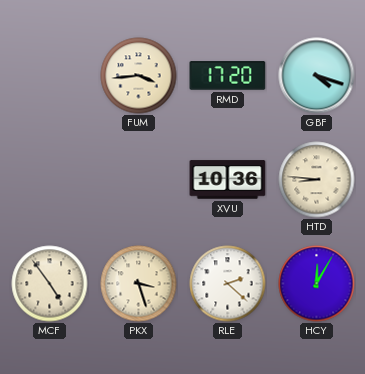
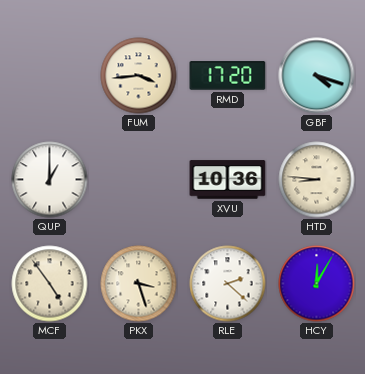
QUP: none -> 1:00
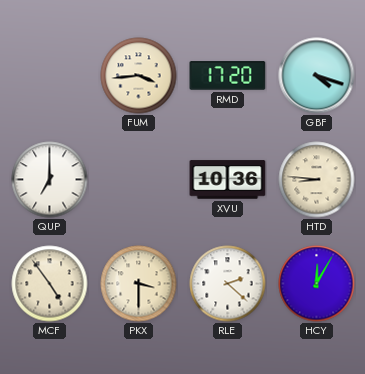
QUP: 1:00 -> 7:00
PKX: 3:27 -> 3:30
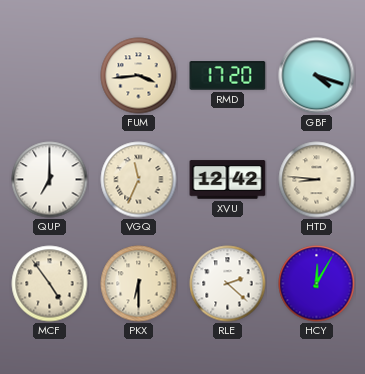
VGQ: none -> 11:34
XVU: 10:36 -> 12:42
PKX: 3:30 -> 6:30
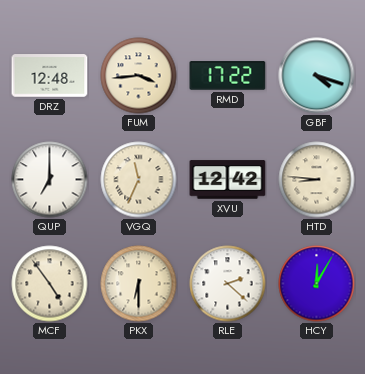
DRZ: none -> 12:48
RMD: 17:20 -> 17:22
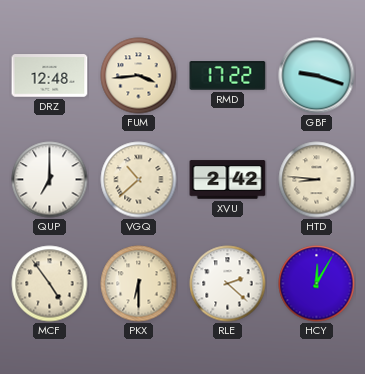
GBF: 4:18 -> 9:18
VGQ: 11:34 -> 10:38
XVU: 12:42 -> 2:42
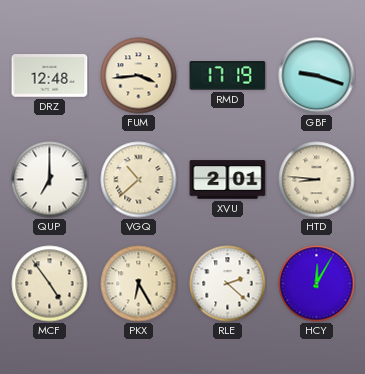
RMD: 17:22 -> 17:19
XVU: 2:42 -> 2:01
PKX: 6:30 -> 6:25
